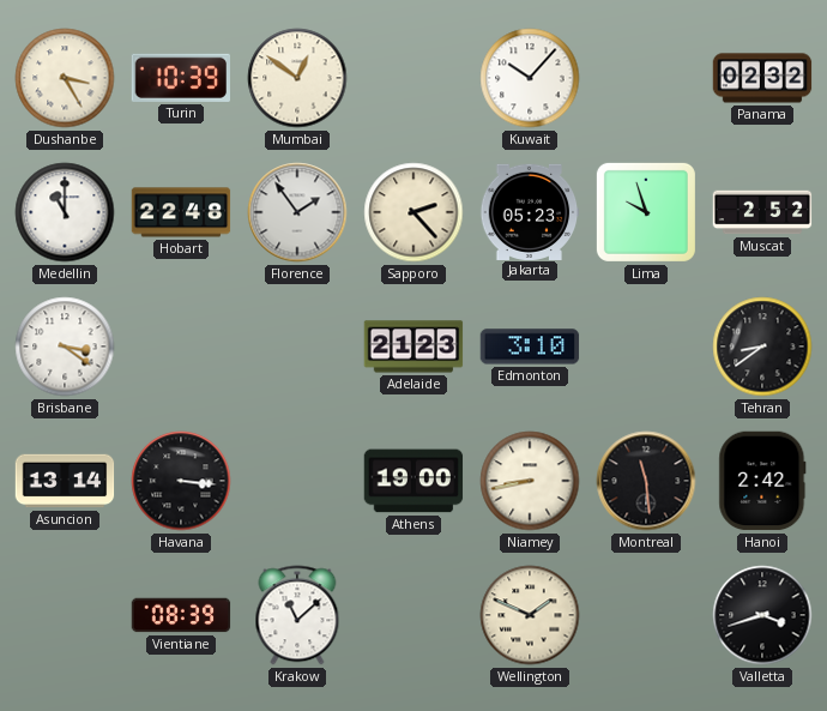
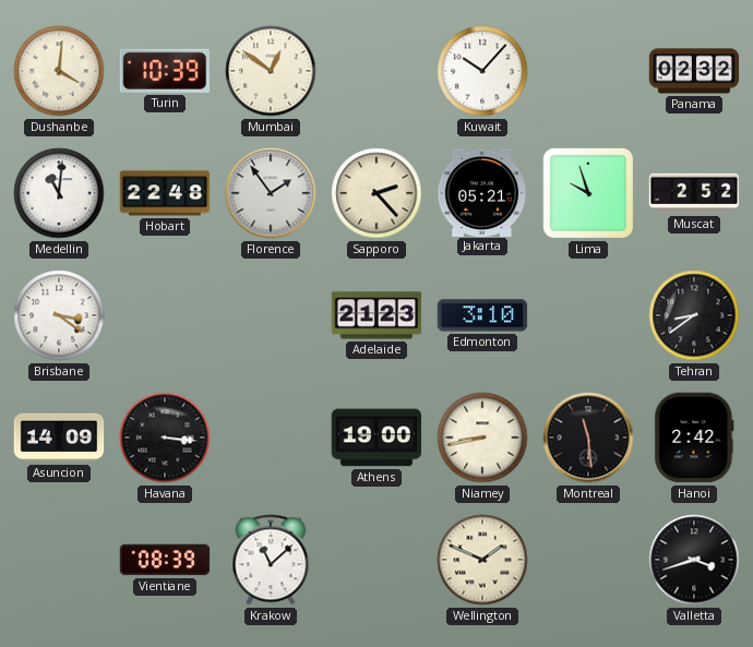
Dushanbe: 3:25 -> 4:01
Medellin: 11:00 -> 11:01
Jakarta: 05:23 -> 05:21
Asuncion: 13:14 -> 14:09
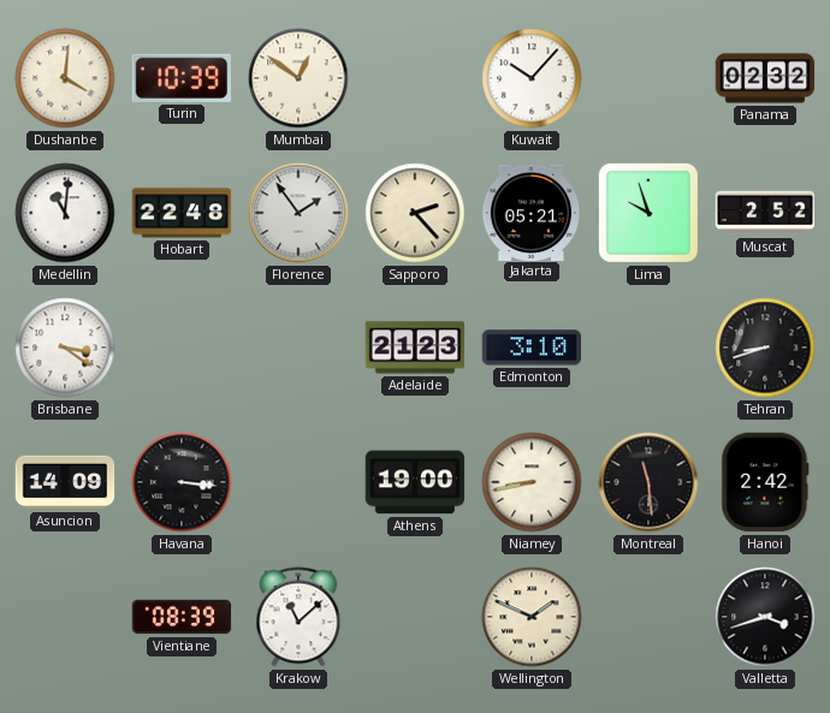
Tehran: 8:39 -> 8:42
